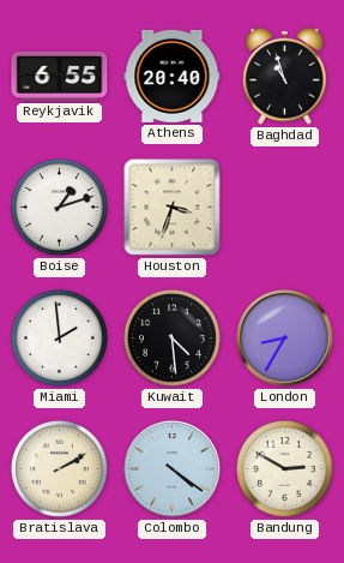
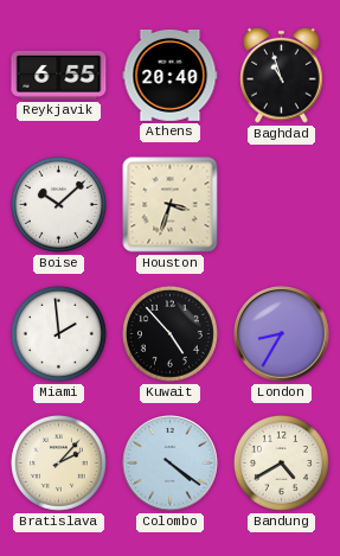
Boise: 1:12 -> 10:08
Kuwait: 4:29 -> 4:53
Bratislava: 2:10 -> 2:07
Bandung: 2:50 -> 4:40
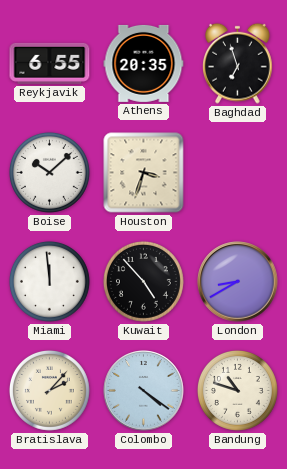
Athens: 20:40 -> 20:35
Baghdad: 10:57 -> 6:57
Miami: 1:59 -> 11:59
London: 8:35 -> 8:40
Bandung: 4:40 -> 10:48
